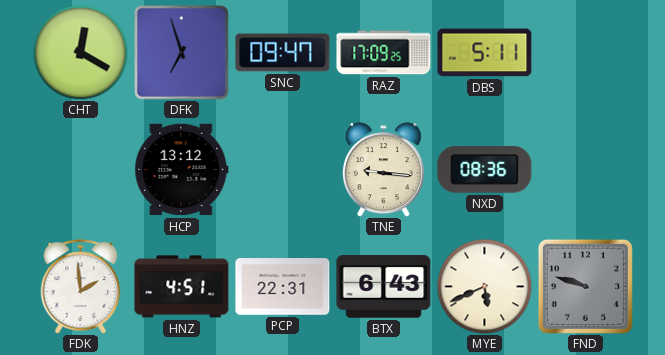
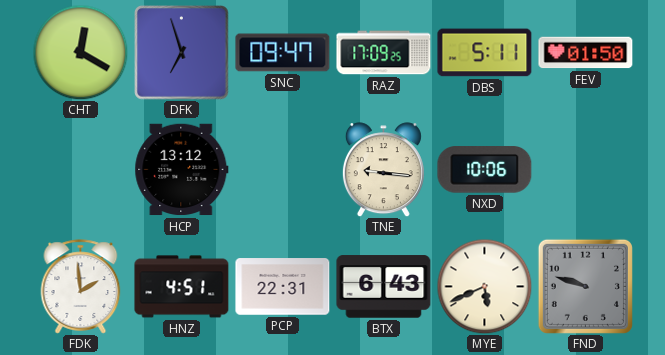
FEV: none -> 01:50
NXD: 08:36 -> 10:06
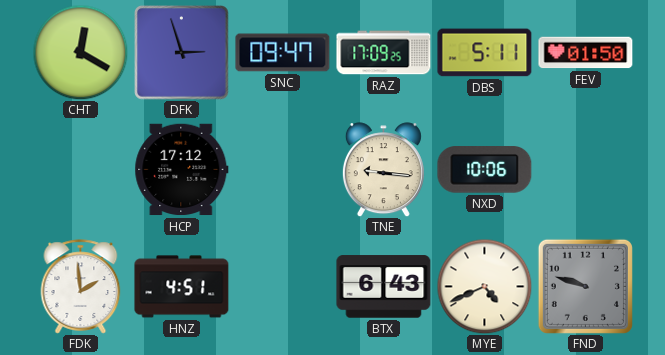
DFK: 6:57 -> 2:57
HCP: 13:12 -> 17:12
PCP: 22:31 -> none
MYE: 5:41 -> 4:41
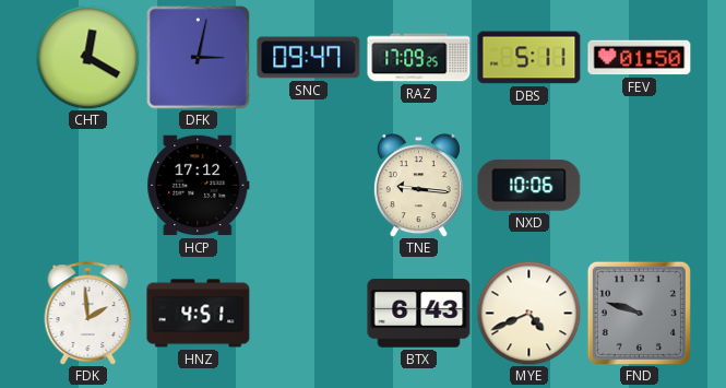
DFK: 2:57 -> 3:02
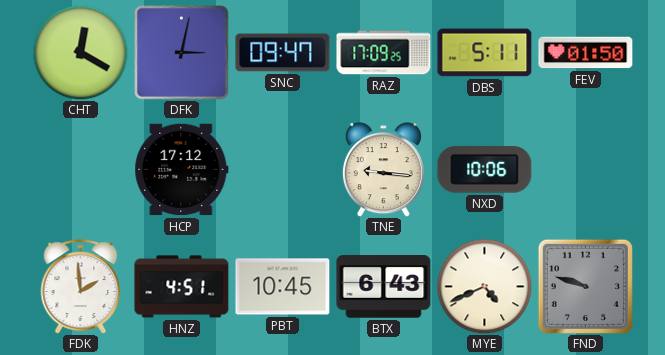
PBT: none -> 10:45
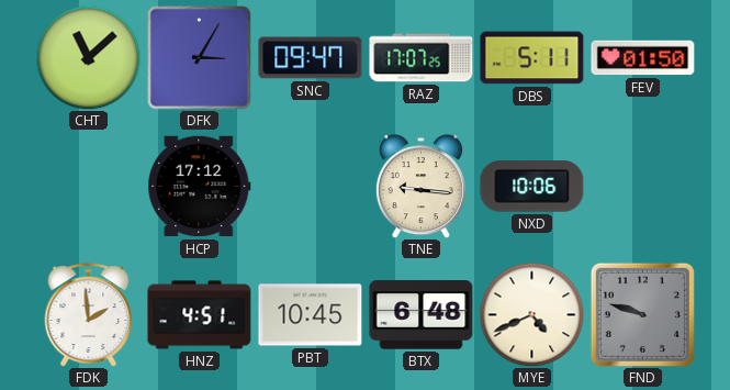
CHT: 12:20 -> 11:08
DFK: 3:02 -> 3:05
RAZ: 17:09 -> 17:07
BTX: 6:43 -> 6:48
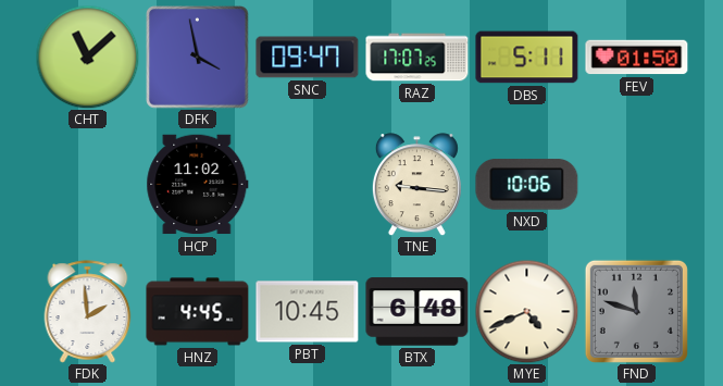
DFK: 3:05 -> 3:58
HCP: 17:12 -> 11:02
HNZ: 4:51 -> 4:45
FND: 9:48 -> 11:48
